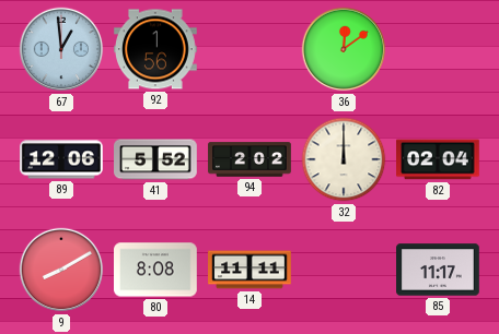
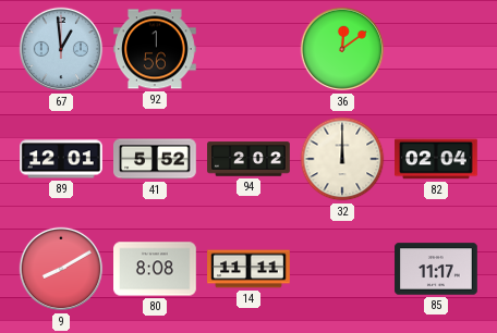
89: 12:06 -> 12:01
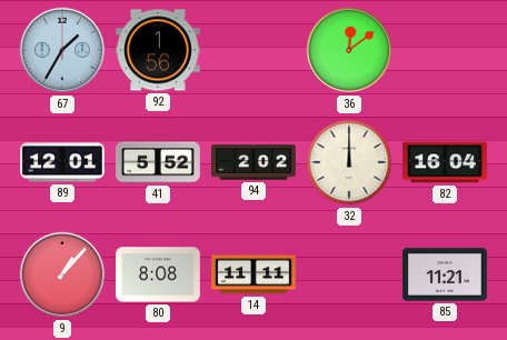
67: 12:59 -> 1:35
82: 02:04 -> 16:04
9: 8:10 -> 1:07
85: 11:17 -> 11:21
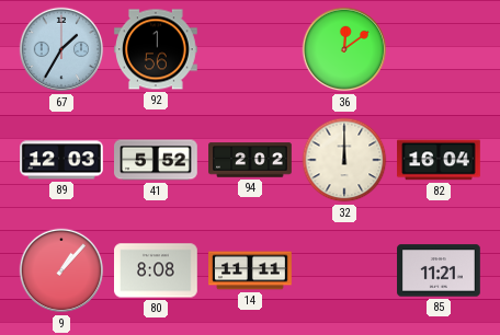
89: 12:01 -> 12:03
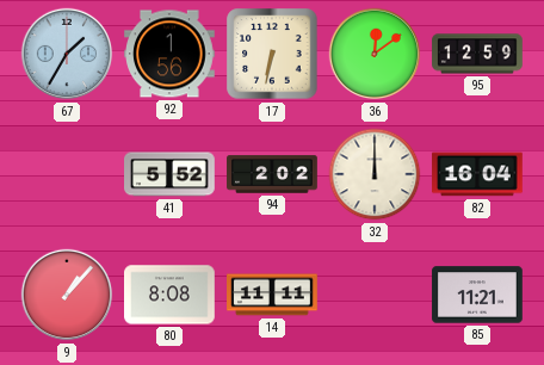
17: none -> 6:32
95: none -> 12:59
89: 12:03 -> none
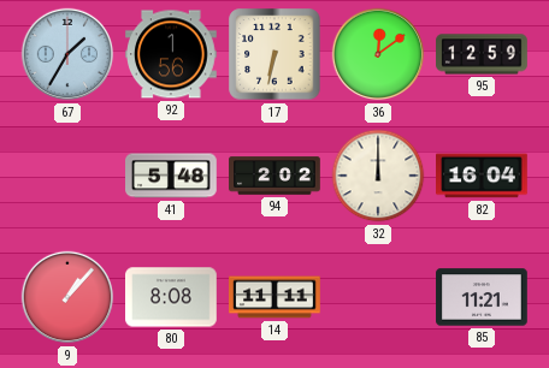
41: 5:52 -> 5:48
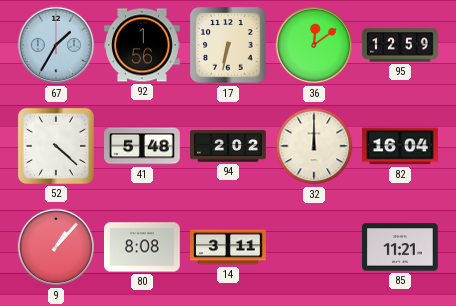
52: none -> 4:22
14: 11:11 -> 3:11
